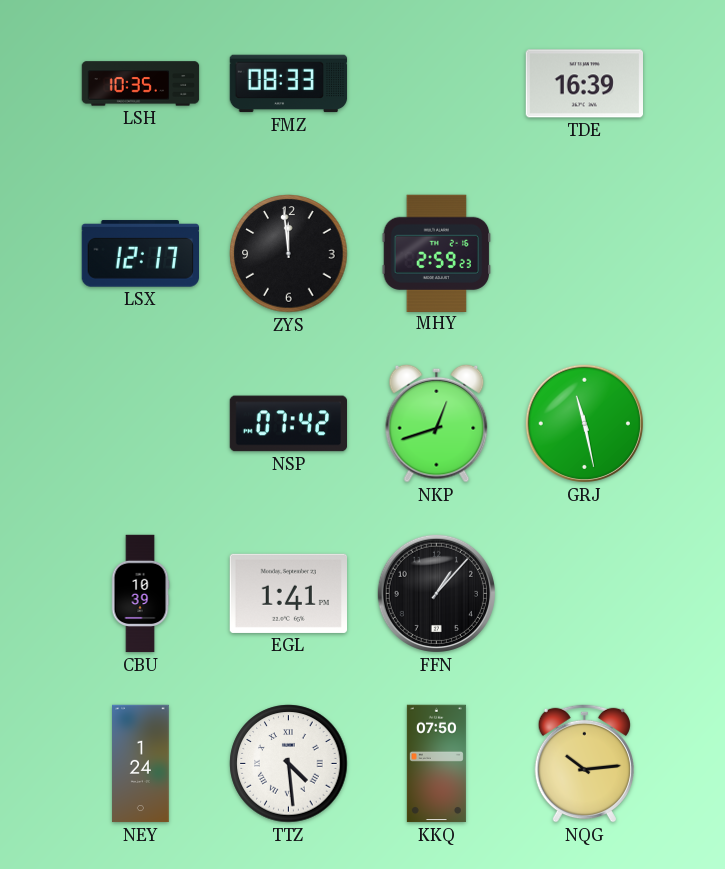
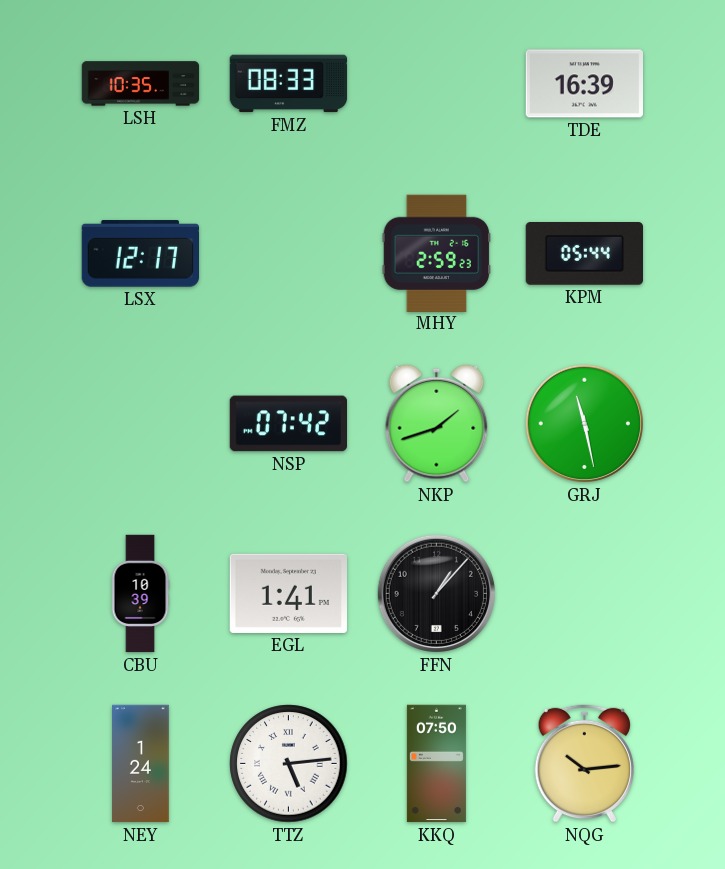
ZYS: 11:59 -> none
KPM: none -> 05:44
NKP: 12:42 -> 1:42
TTZ: 4:29 -> 5:14
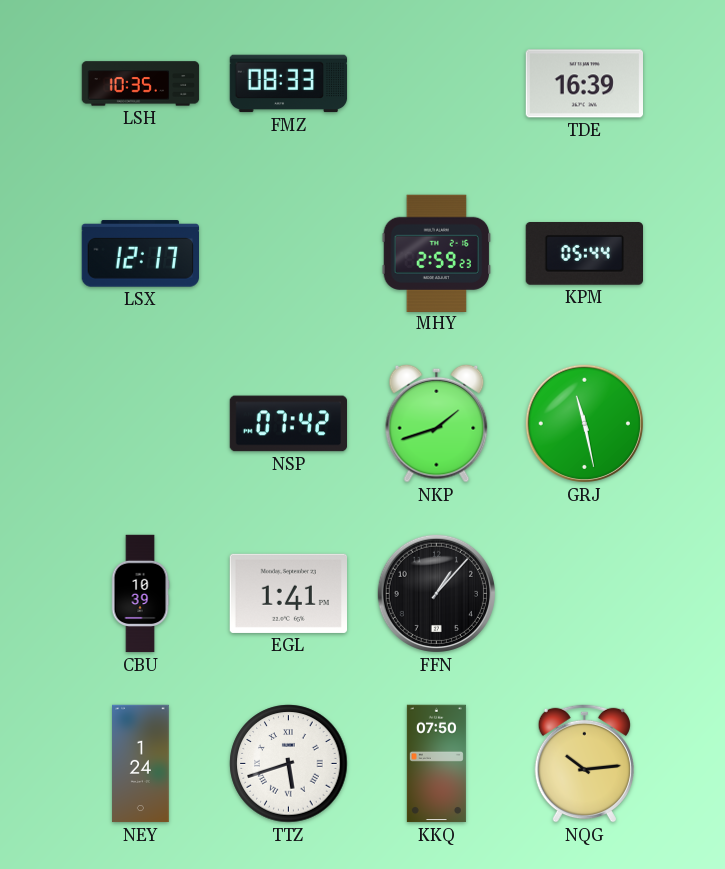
TTZ: 5:14 -> 5:42
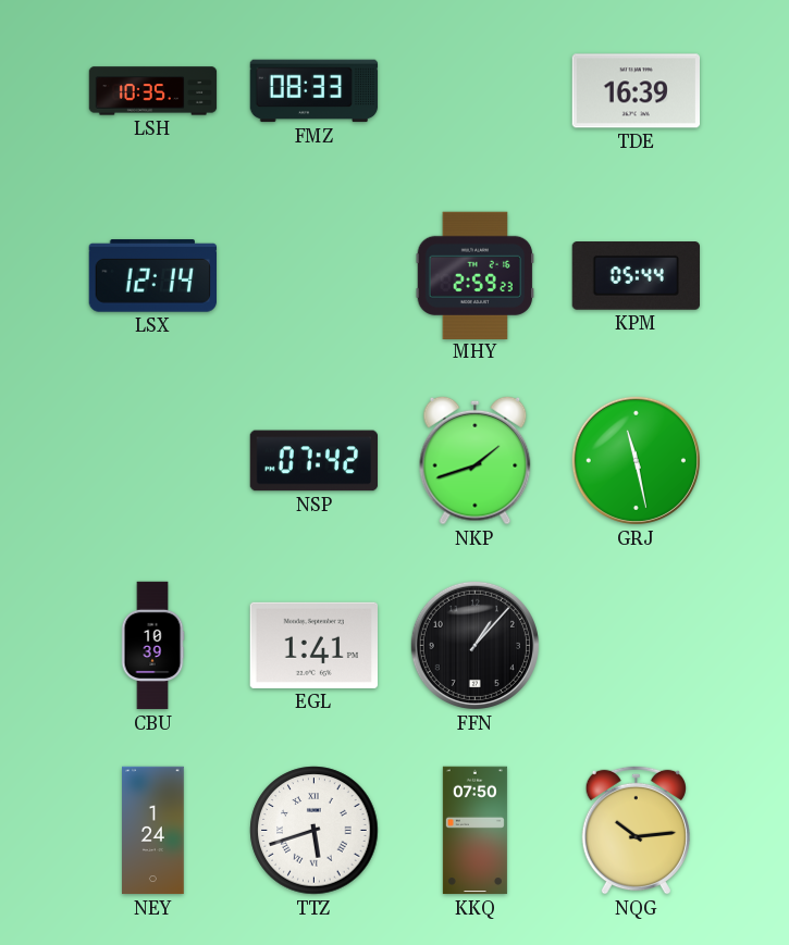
LSX: 12:17 -> 12:14
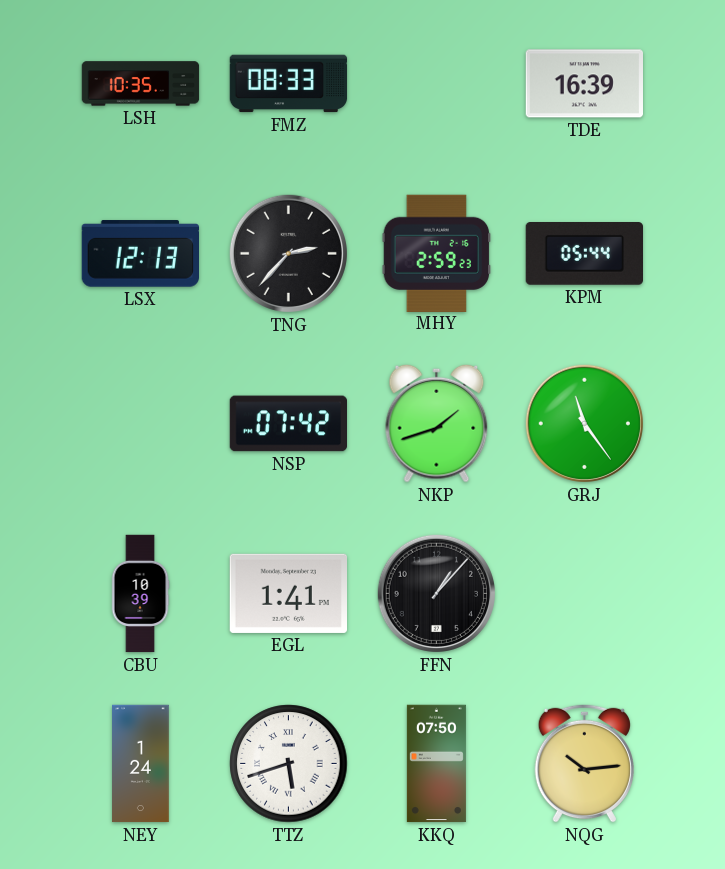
LSX: 12:14 -> 12:13
TNG: none -> 2:37
GRJ: 11:28 -> 11:24
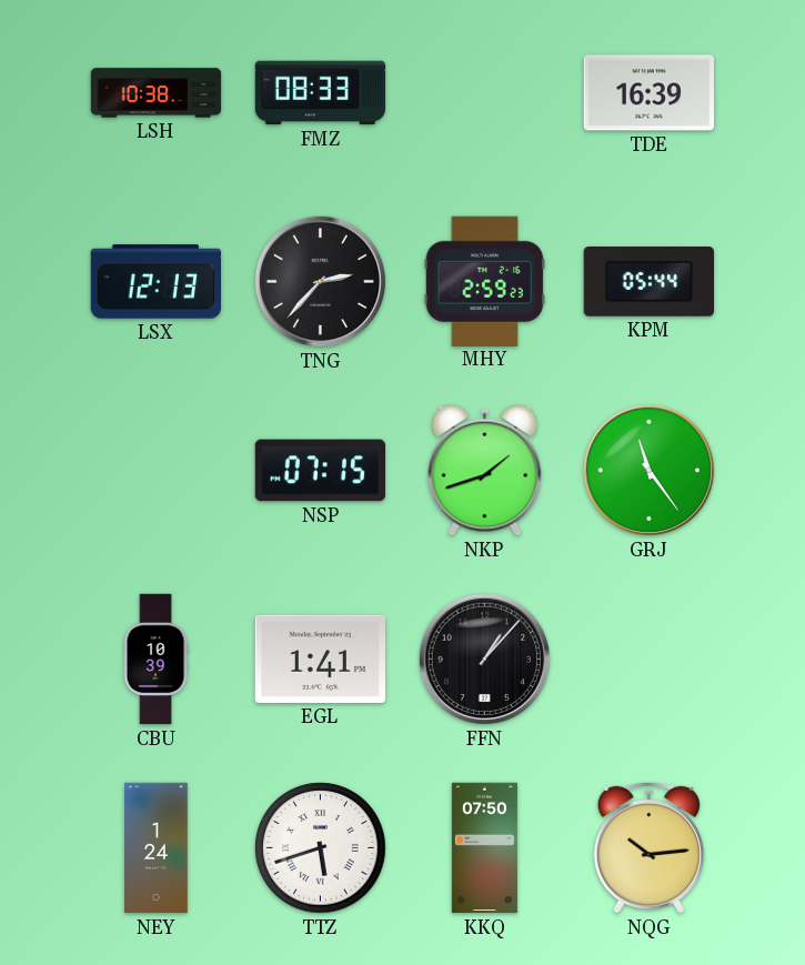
LSH: 10:35 -> 10:38
NSP: 07:42 -> 07:15
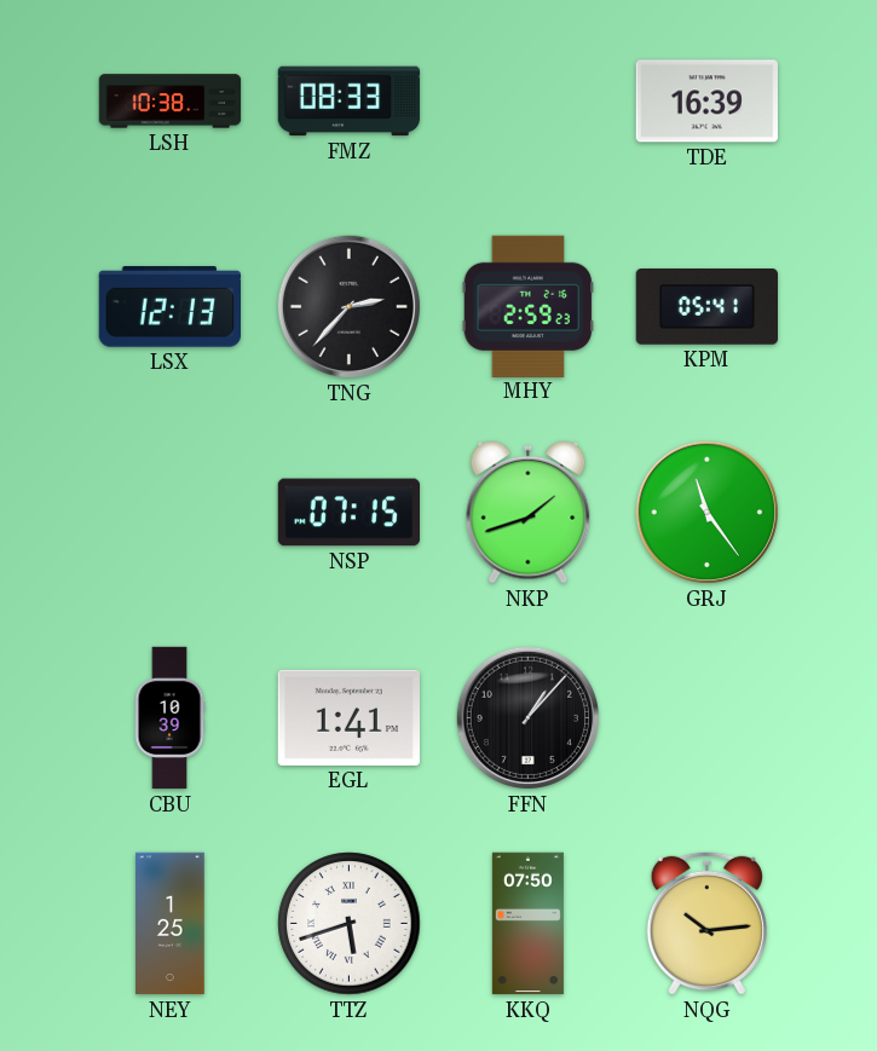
KPM: 05:44 -> 05:41
NEY: 1:24 -> 1:25
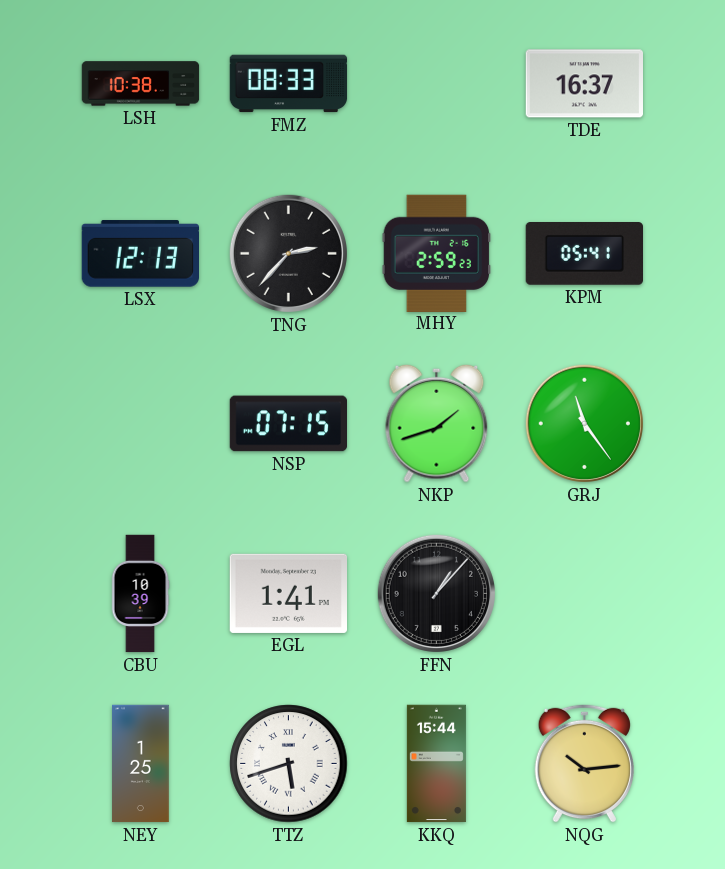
TDE: 16:39 -> 16:37
KKQ: 07:50 -> 15:44
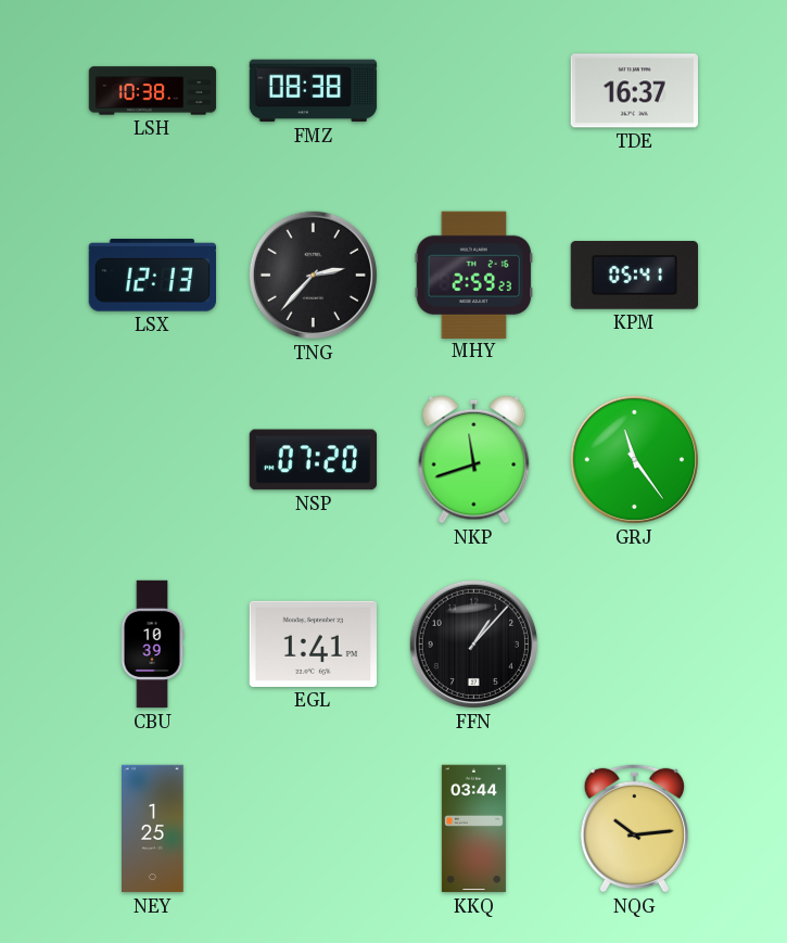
FMZ: 08:33 -> 08:38
NSP: 07:15 -> 07:20
NKP: 1:42 -> 11:42
TTZ: 5:42 -> none
KKQ: 15:44 -> 03:44
